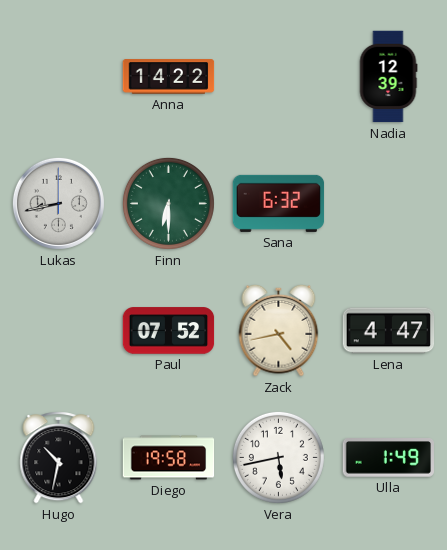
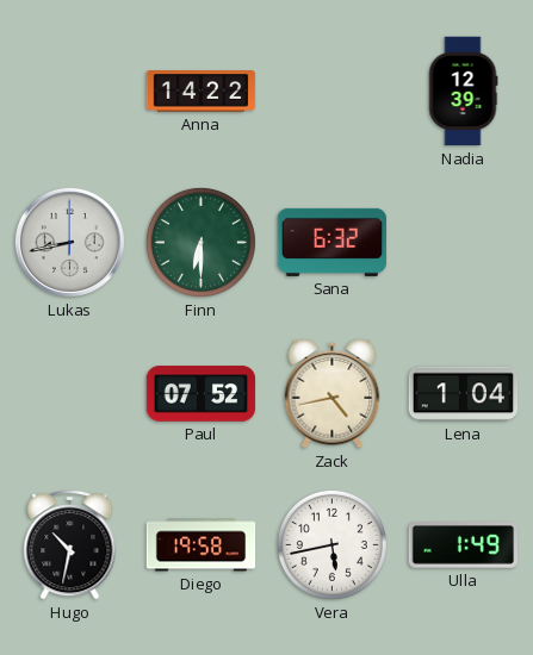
Lena: 4:47 -> 1:04
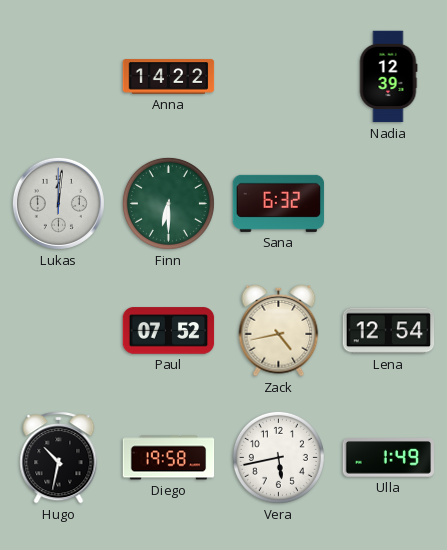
Lukas: 8:43 -> 12:01
Lena: 1:04 -> 12:54
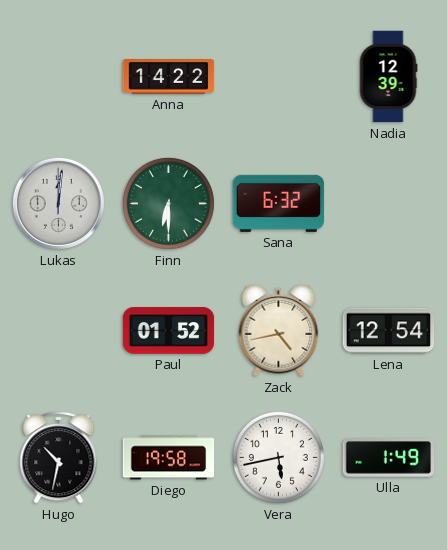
Paul: 07:52 -> 01:52
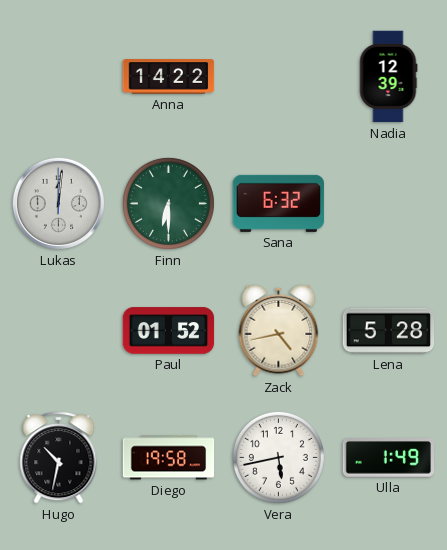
Lena: 12:54 -> 5:28
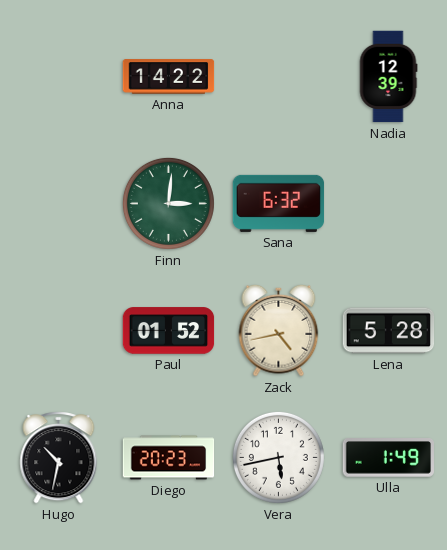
Lukas: 12:01 -> none
Finn: 6:30 -> 3:01
Diego: 19:58 -> 20:23
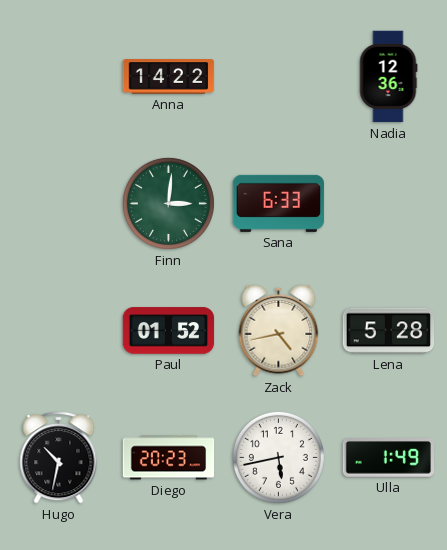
Nadia: 12:39 -> 12:36
Sana: 6:32 -> 6:33
